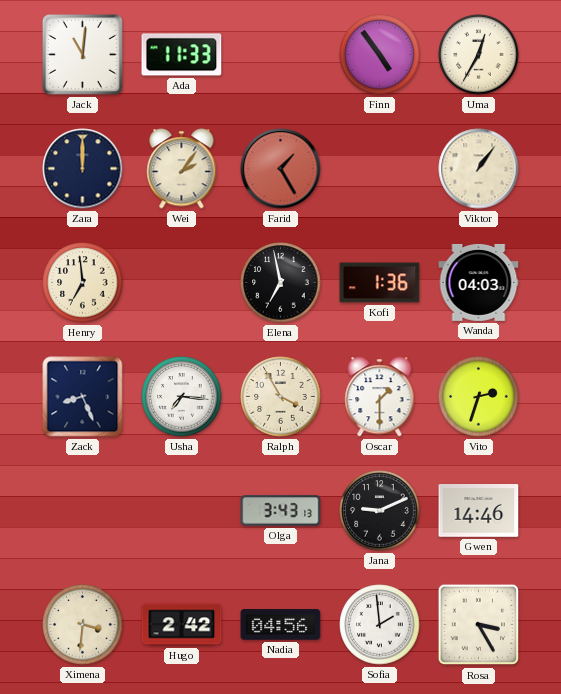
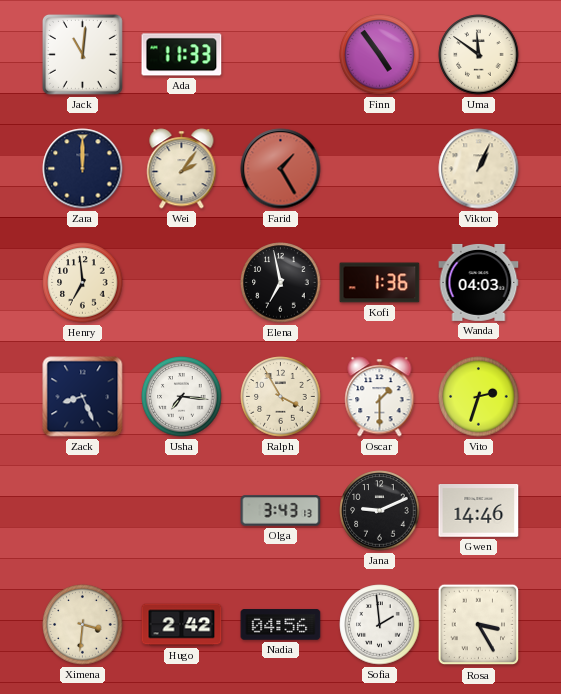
Uma: 12:35 -> 11:51
Viktor: 1:06 -> 1:04
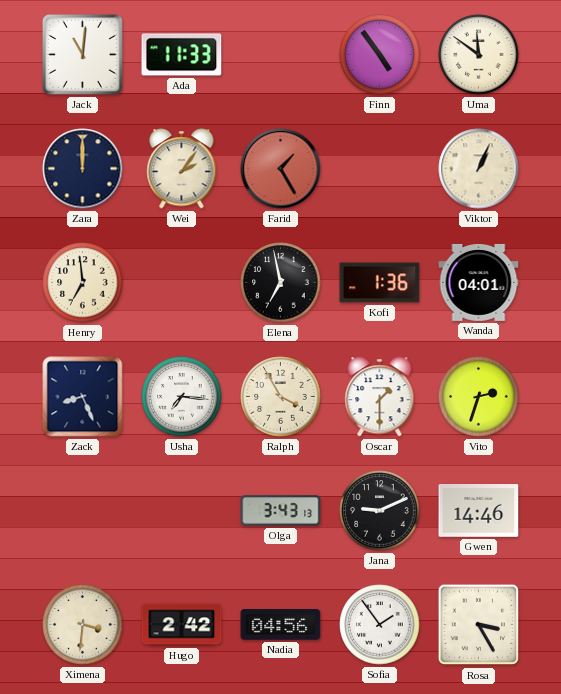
Wanda: 04:03 -> 04:01
Sofia: 1:59 -> 1:54
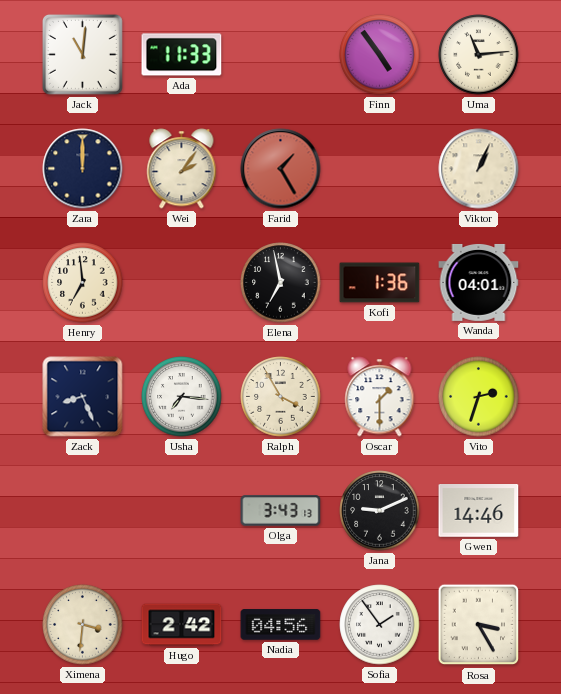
Uma: 11:51 -> 11:14
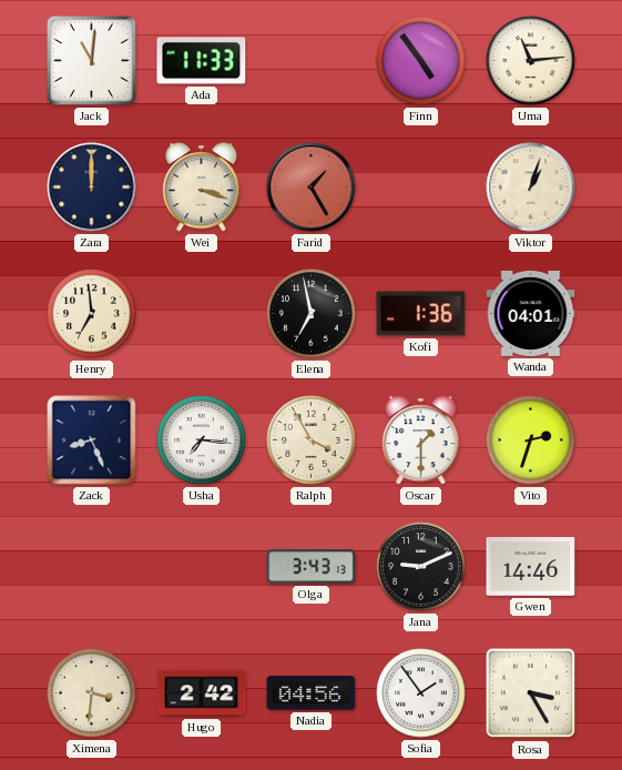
Wei: 2:06 -> 3:18
Viktor: 1:04 -> 1:03
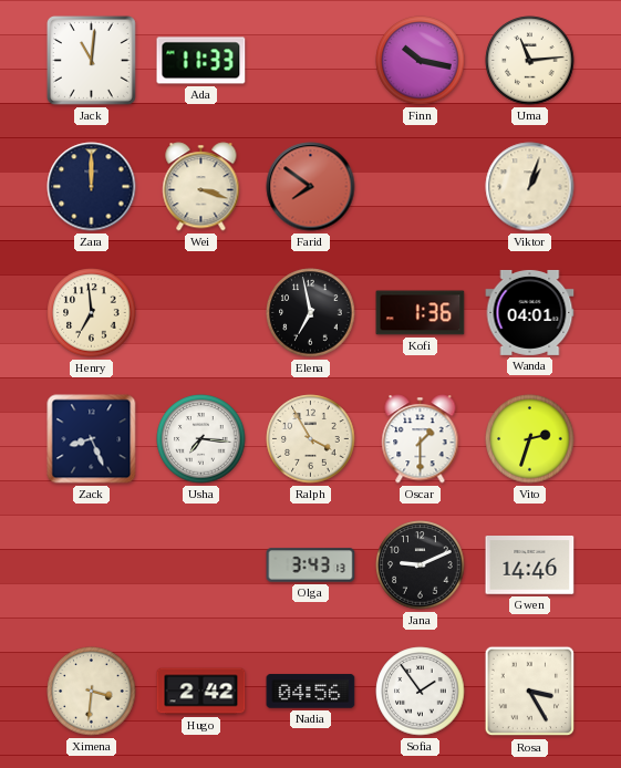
Finn: 4:54 -> 10:17
Farid: 1:25 -> 7:51
